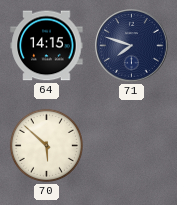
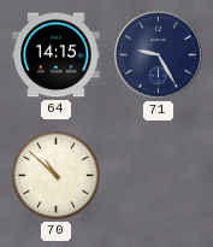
71: 7:48 -> 9:25
70: 5:52 -> 10:52
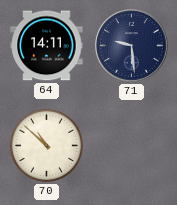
64: 14:15 -> 14:11
71: 9:25 -> 9:29
